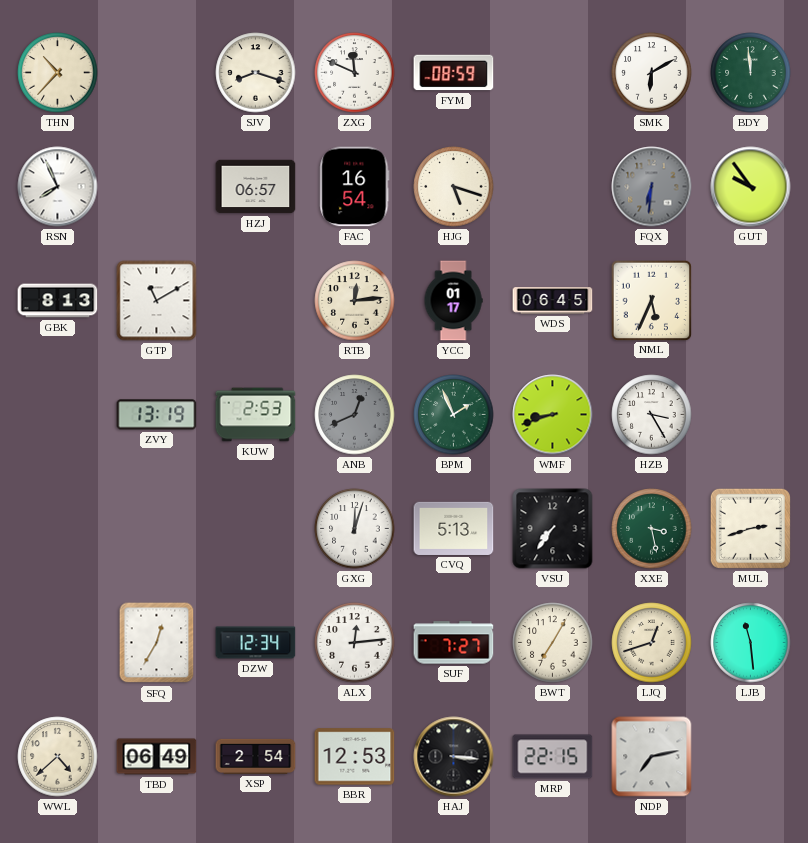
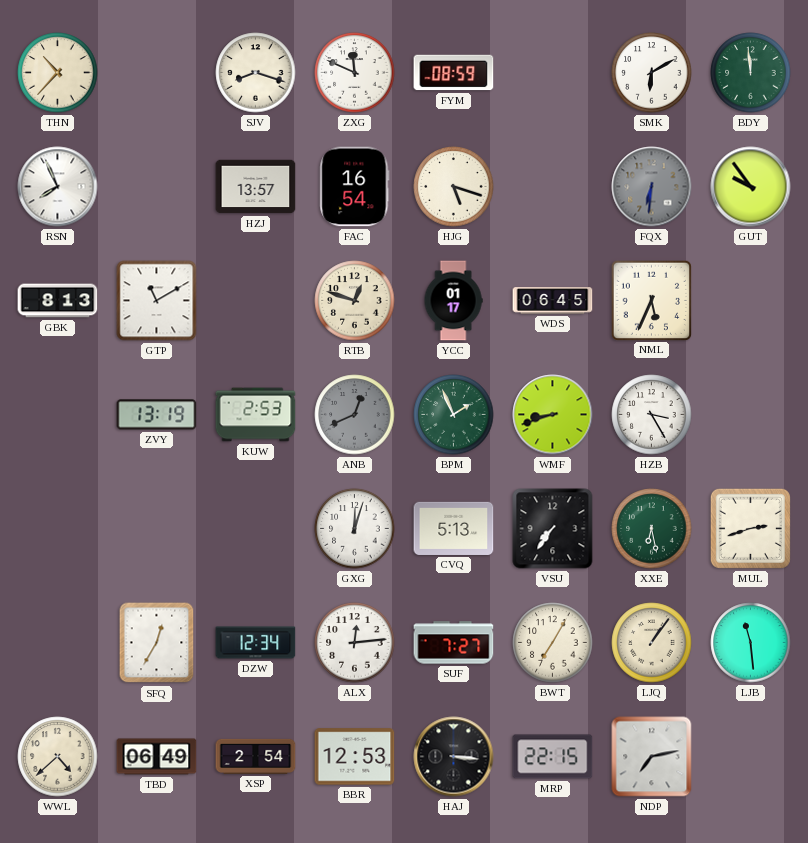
HZJ: 06:57 -> 13:57
RTB: 12:14 -> 12:48
XXE: 3:28 -> 6:28
LJQ: 12:42 -> 1:06
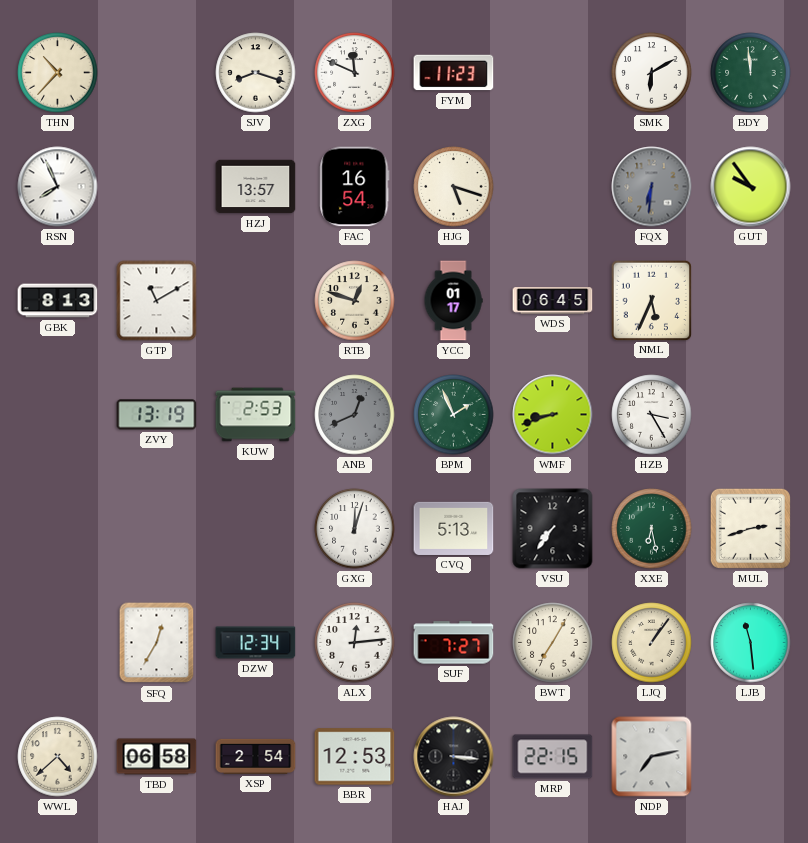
FYM: 08:59 -> 11:23
TBD: 06:49 -> 06:58
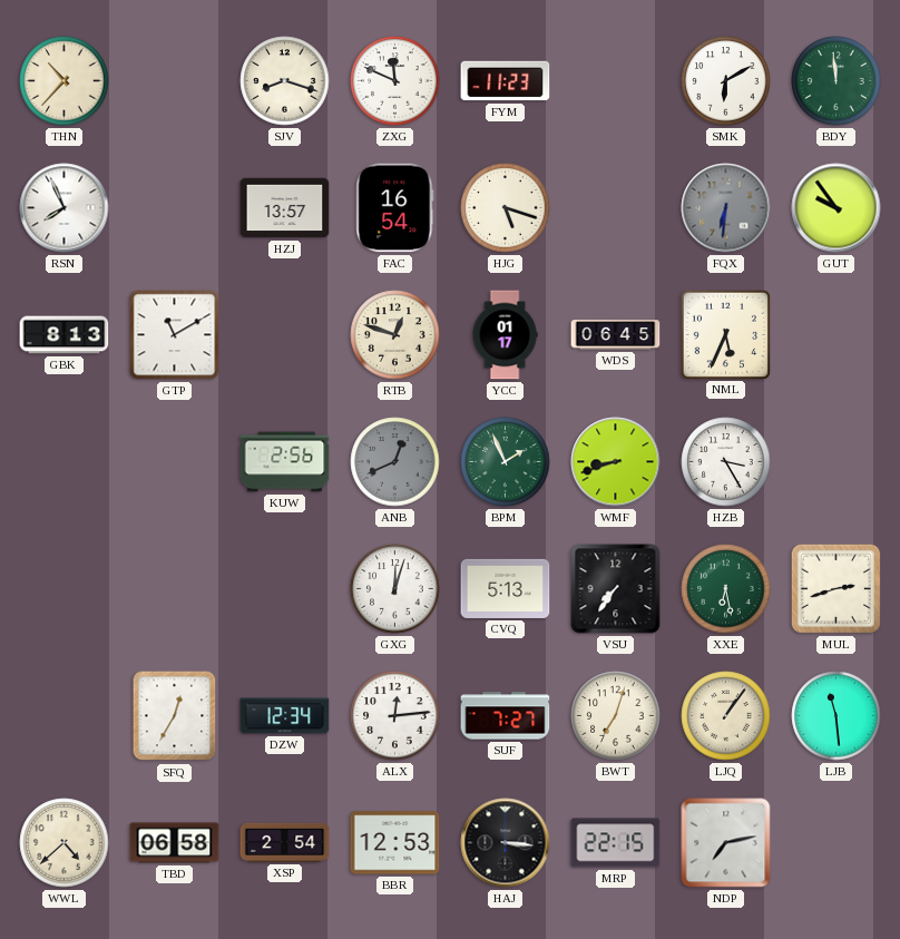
ZVY: 13:19 -> none
KUW: 2:53 -> 2:56
BWT: 7:05 -> 7:03
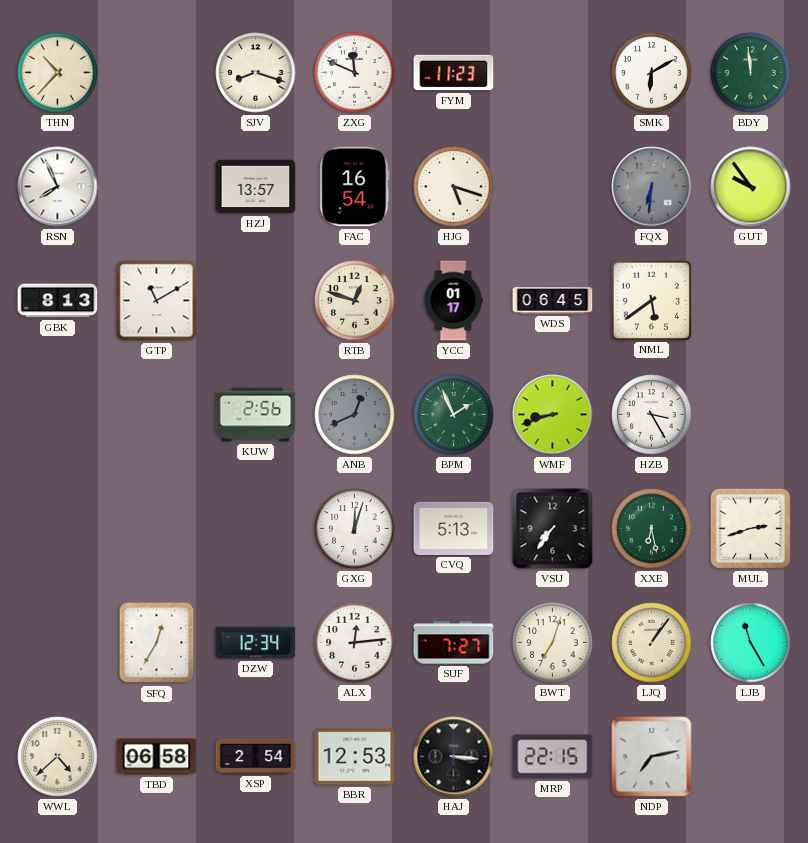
NML: 5:34 -> 5:39
LJB: 11:29 -> 11:25
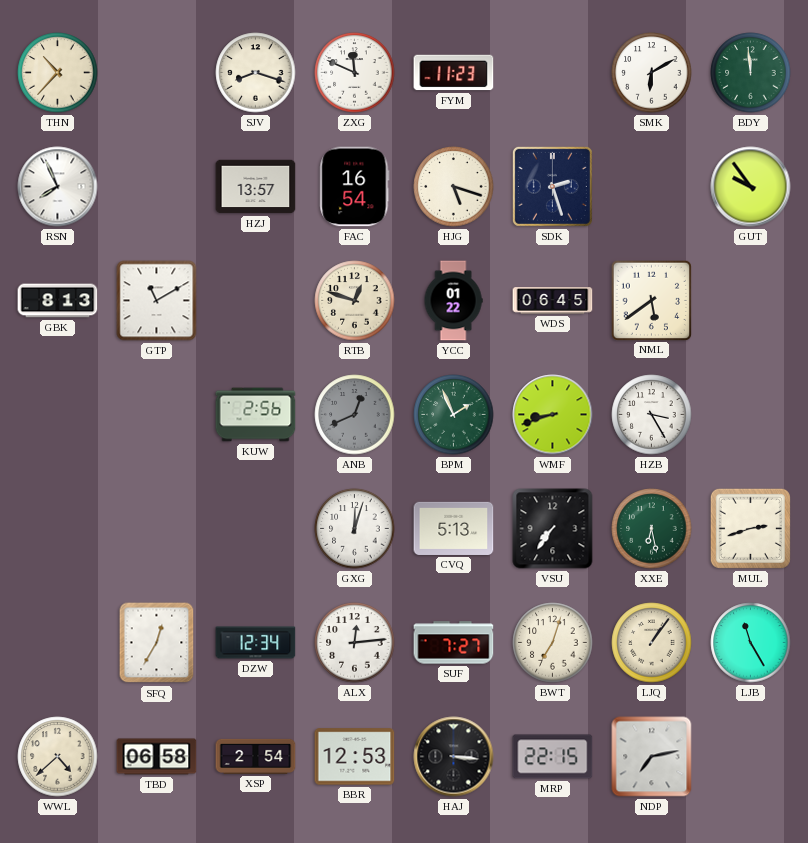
SDK: none -> 2:27
FQX: 6:31 -> none
YCC: 01:17 -> 01:22
